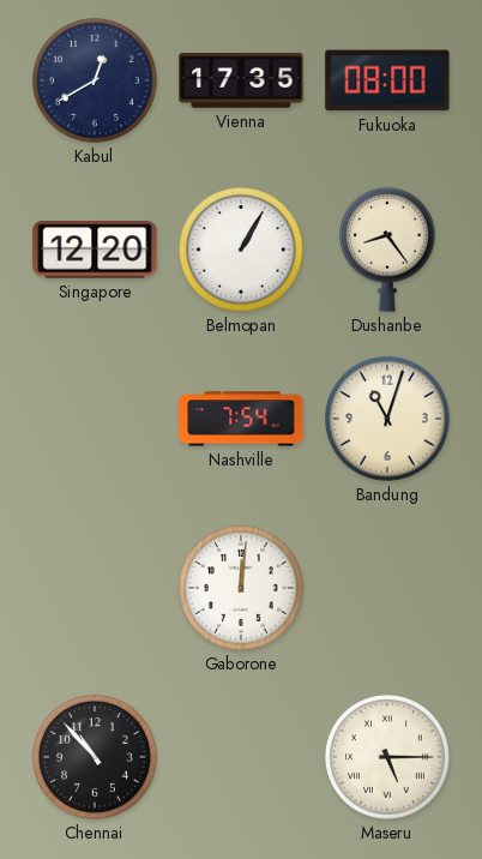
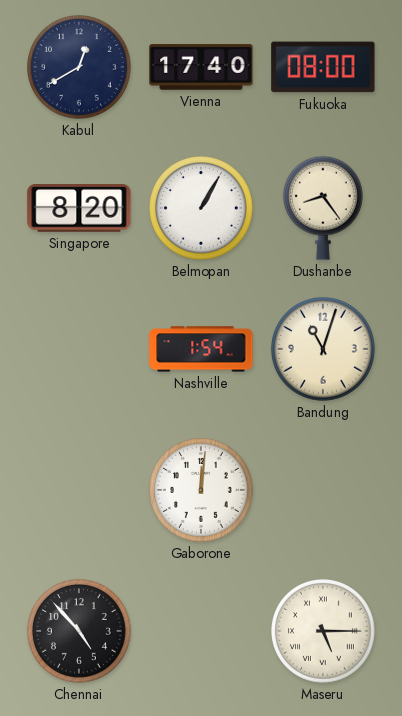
Vienna: 17:35 -> 17:40
Singapore: 12:20 -> 8:20
Nashville: 7:54 -> 1:54
Chennai: 10:53 -> 4:53
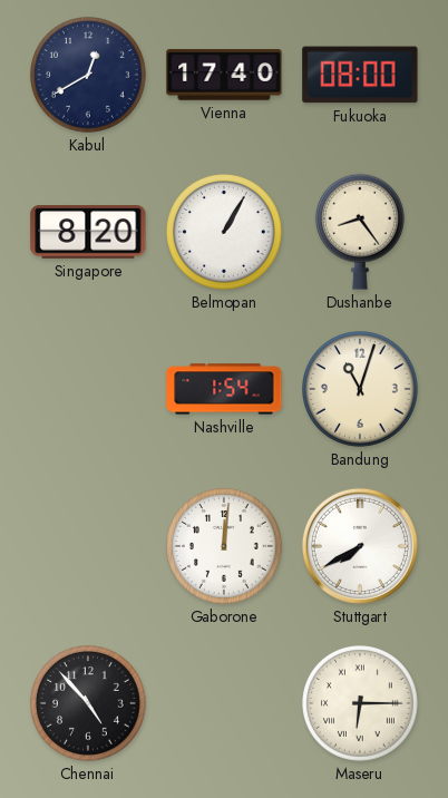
Stuttgart: none -> 7:40
Maseru: 5:15 -> 6:15
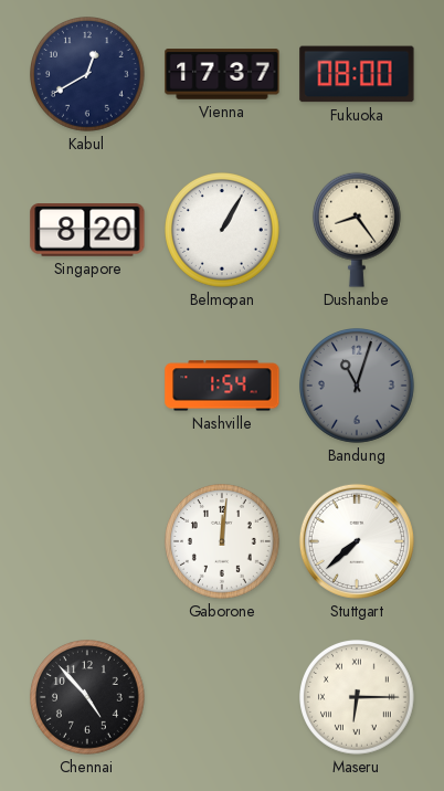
Vienna: 17:40 -> 17:37
Bandung dial: cream -> grey
Stuttgart: 7:40 -> 7:38
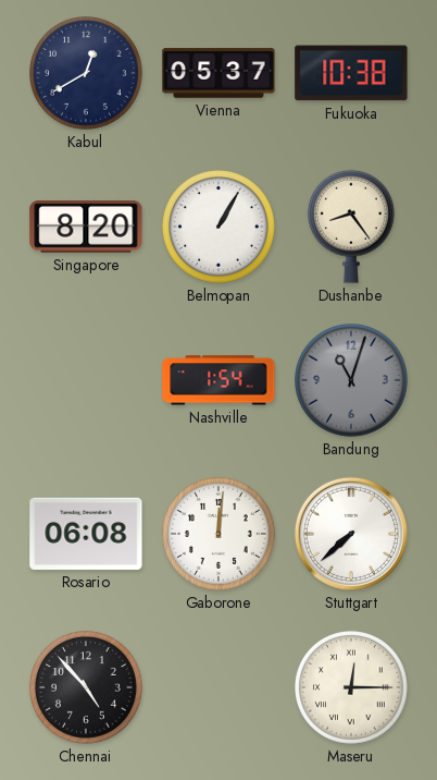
Vienna: 17:37 -> 05:37
Fukuoka: 08:00 -> 10:38
Rosario: none -> 06:08
Maseru: 6:15 -> 12:15
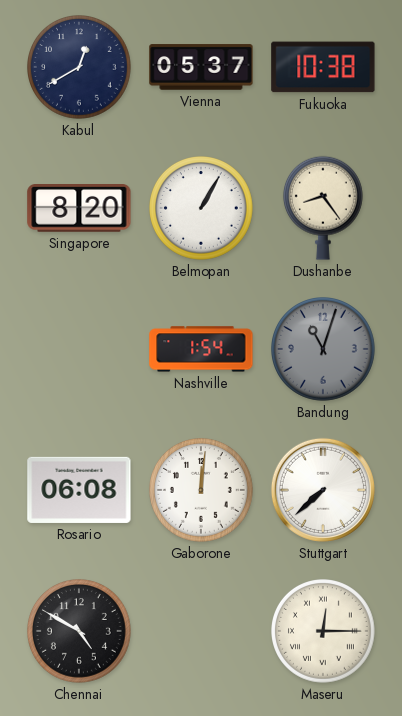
Chennai: 4:53 -> 4:50
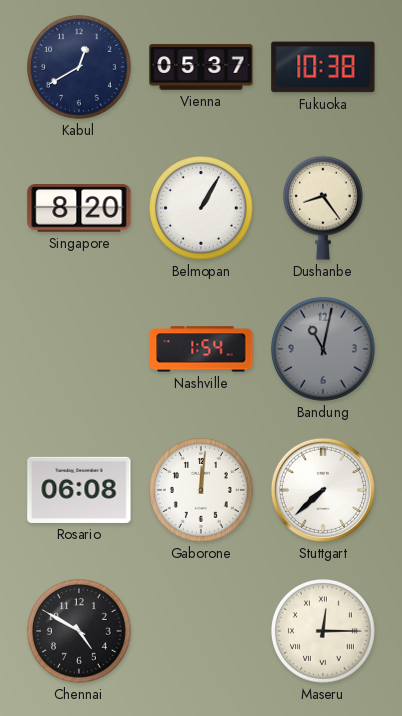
Bandung: 11:03 -> 11:02
